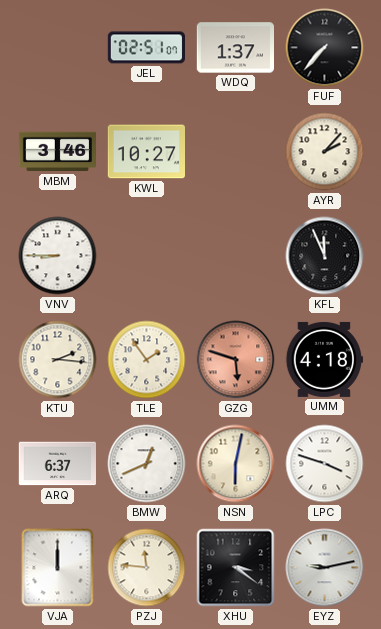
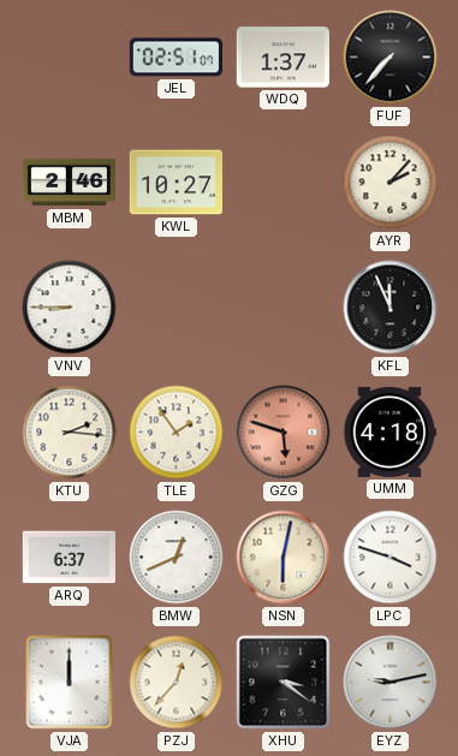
MBM: 3:46 -> 2:46
PZJ: 11:46 -> 12:37
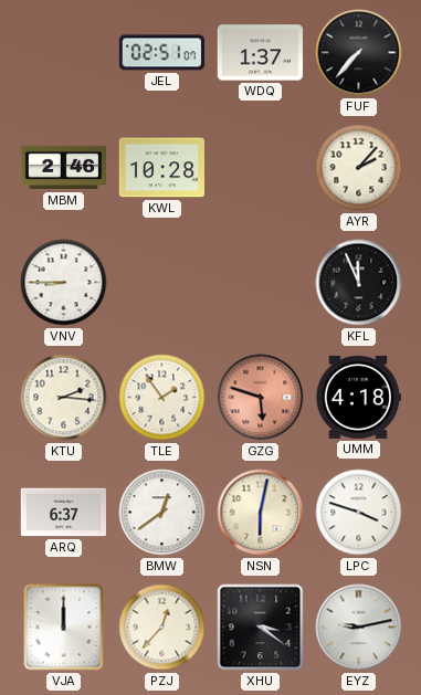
KWL: 10:27 -> 10:28
BMW: 12:41 -> 12:39
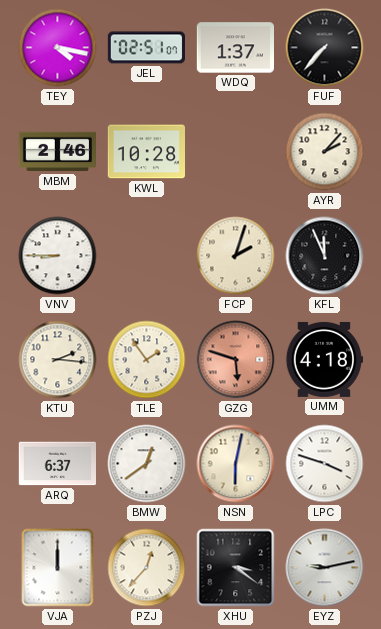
TEY: none -> 4:17
FCP: none -> 2:03
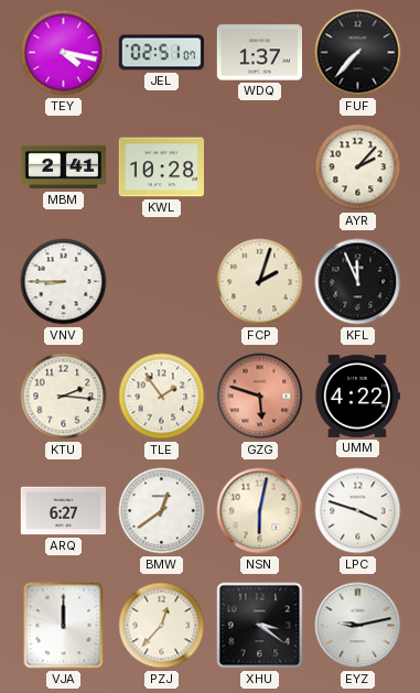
MBM: 2:46 -> 2:41
UMM: 4:18 -> 4:22
ARQ: 6:37 -> 6:27
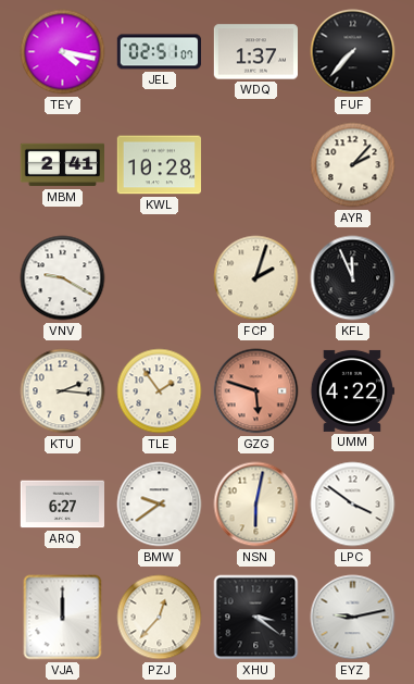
VNV: 8:45 -> 9:20
BMW: 12:39 -> 9:39
LPC: 3:48 -> 3:51
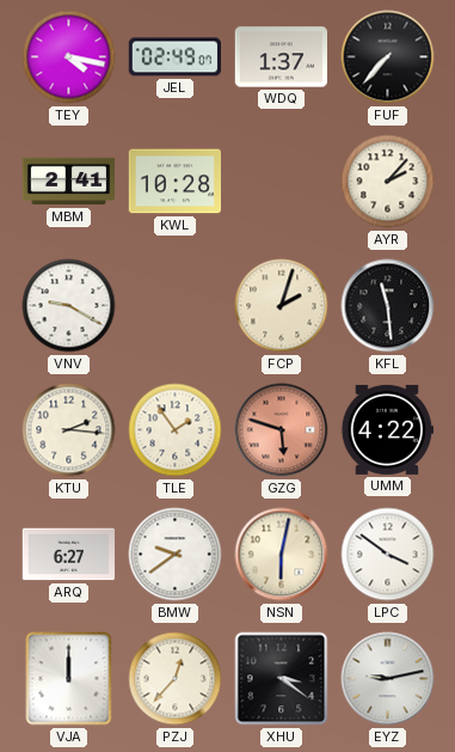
JEL: 02:51 -> 02:49
KFL: 11:56 -> 11:29
